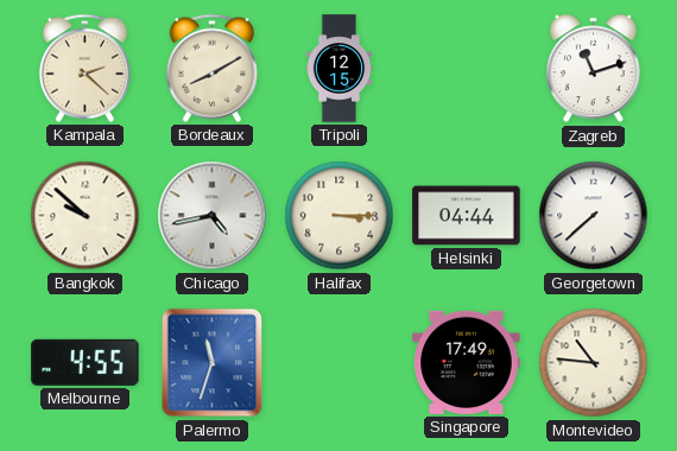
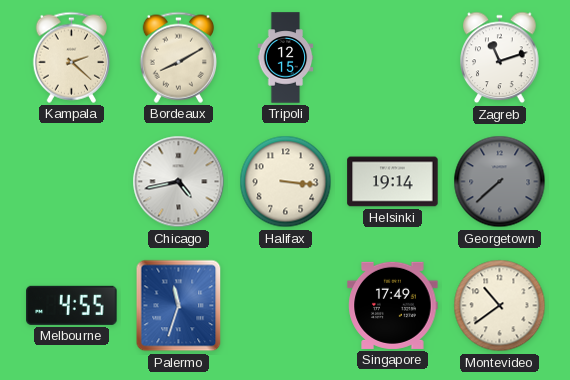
Bangkok: 9:52 -> none
Halifax: 3:15 -> 3:16
Helsinki: 04:44 -> 19:14
Georgetown dial: white -> grey
Montevideo: 10:46 -> 10:39
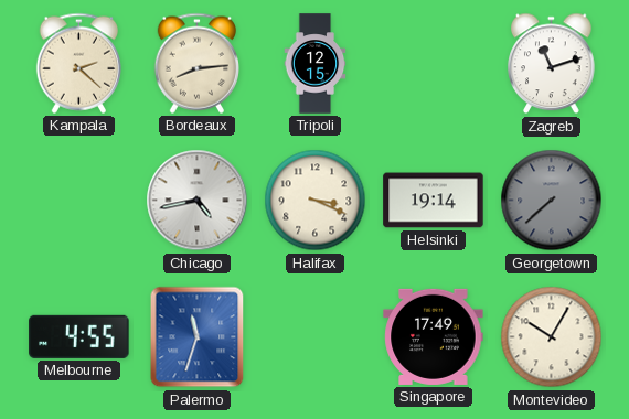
Bordeaux: 8:10 -> 8:14
Halifax: 3:16 -> 3:19
Montevideo: 10:39 -> 10:05
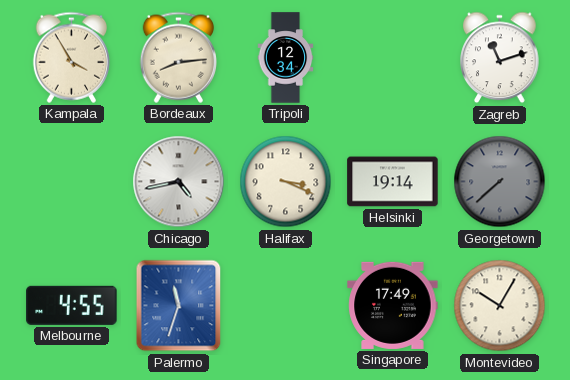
Kampala: 2:22 -> 3:55
Tripoli: 12:15 -> 12:34
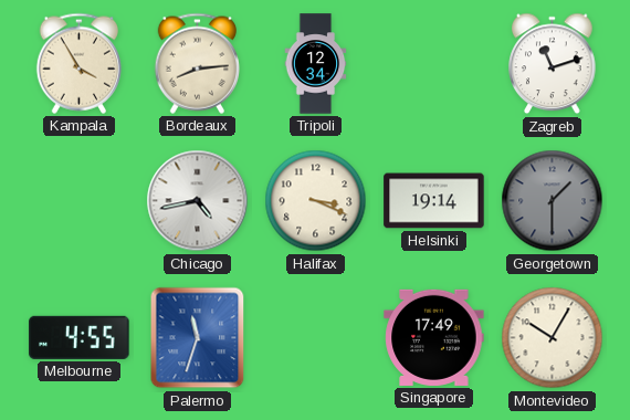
Georgetown: 7:38 -> 1:30
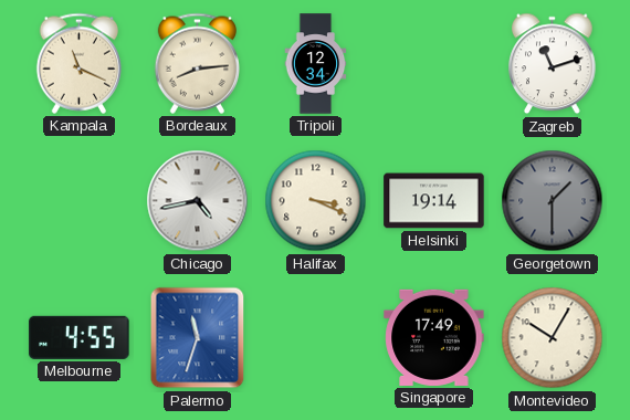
Kampala: 3:55 -> 11:19
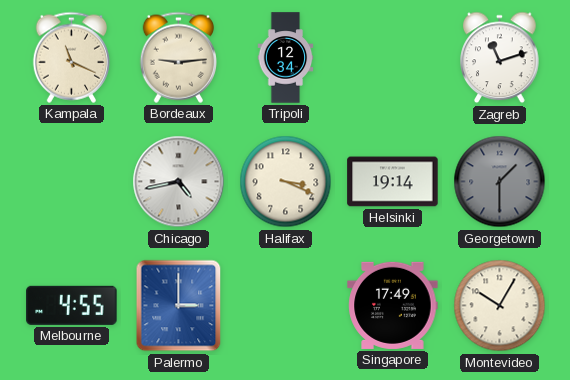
Bordeaux: 8:14 -> 9:14
Palermo: 11:33 -> 3:00
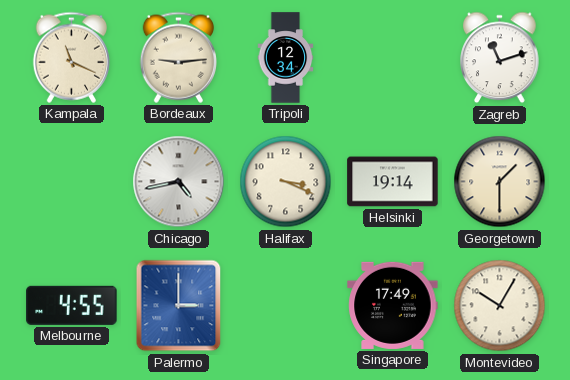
Georgetown dial: grey -> cream
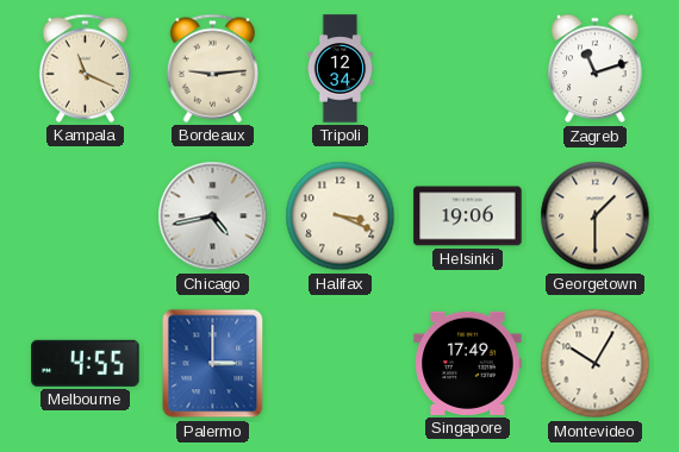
Helsinki: 19:14 -> 19:06
